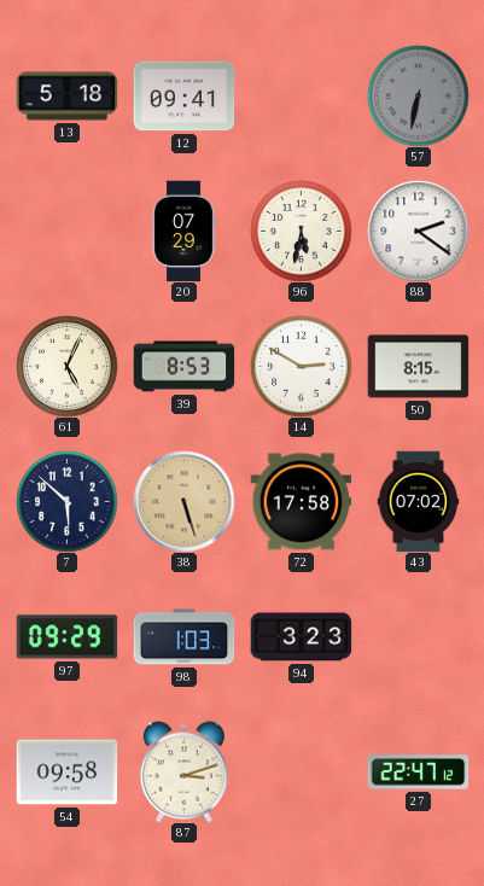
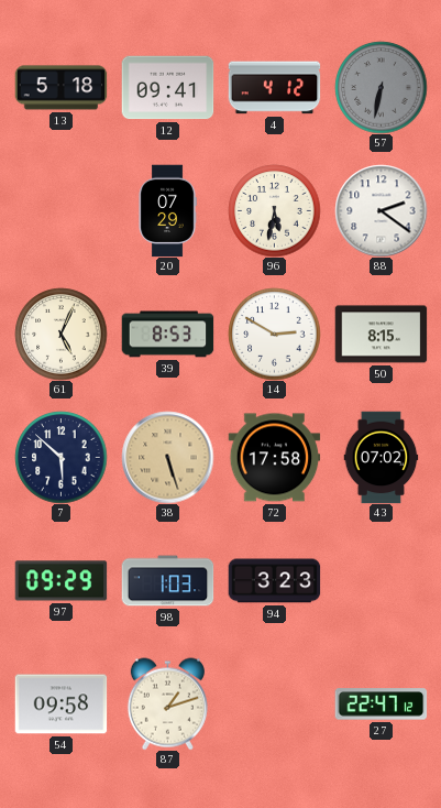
4: none -> 4:12
87: 3:12 -> 1:12
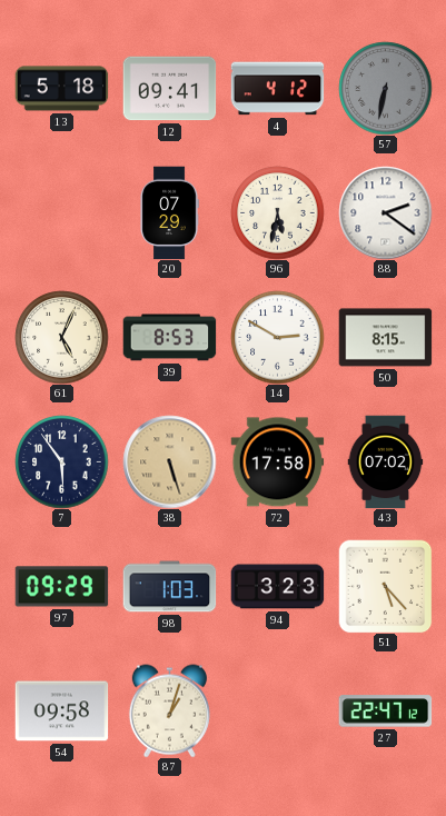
7: 5:52 -> 5:54
51: none -> 5:23
87: 1:12 -> 1:03
